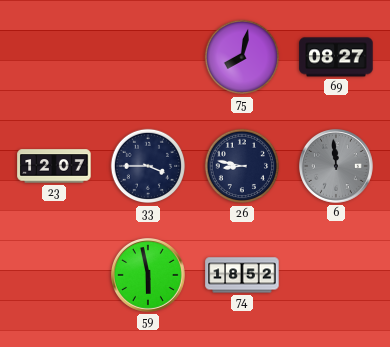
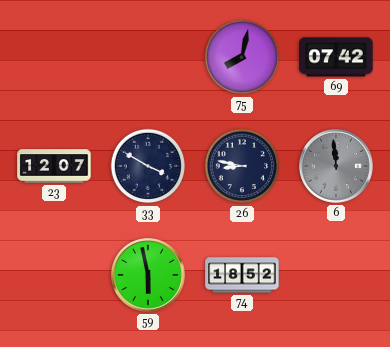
69: 08:27 -> 07:42
33: 3:45 -> 3:50
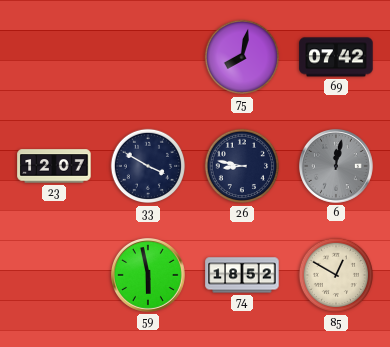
6: 11:59 -> 12:02
85: none -> 12:50
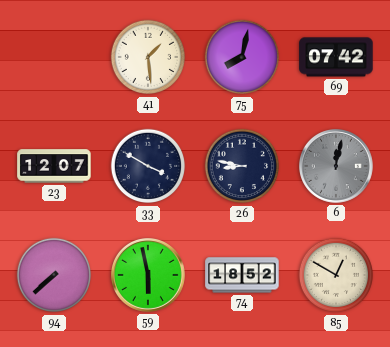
41: none -> 1:29
94: none -> 7:38
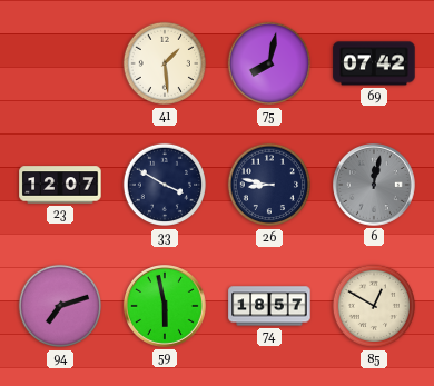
94: 7:38 -> 7:12
74: 18:52 -> 18:57
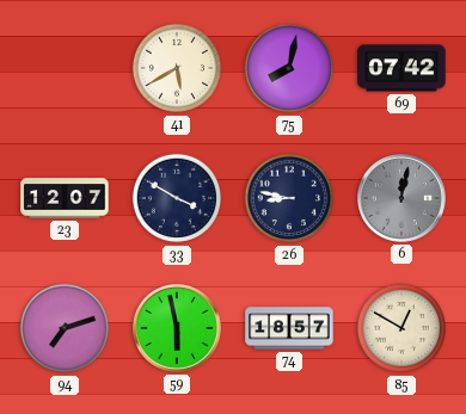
41: 1:29 -> 5:40
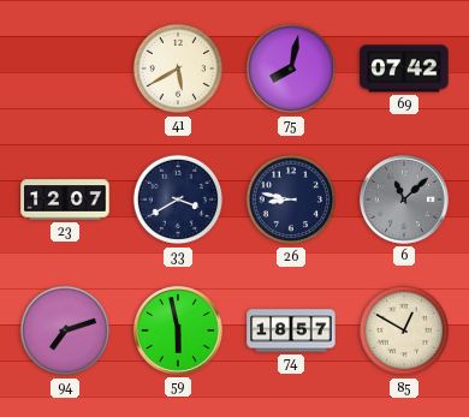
33: 3:50 -> 3:40
6: 12:02 -> 11:08
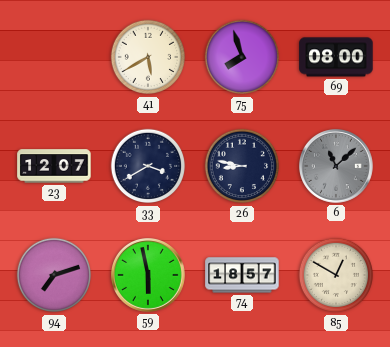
75: 8:02 -> 7:57
69: 07:42 -> 08:00
